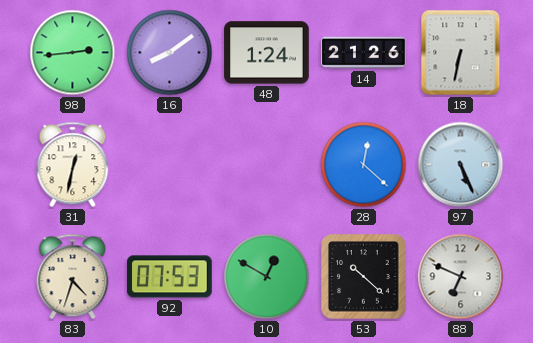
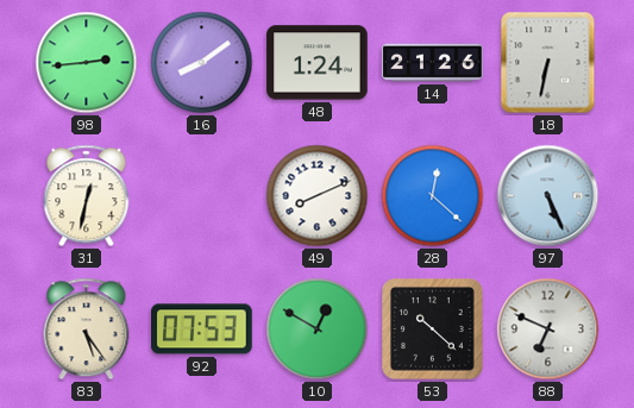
49: none -> 8:11
83: 4:33 -> 5:24
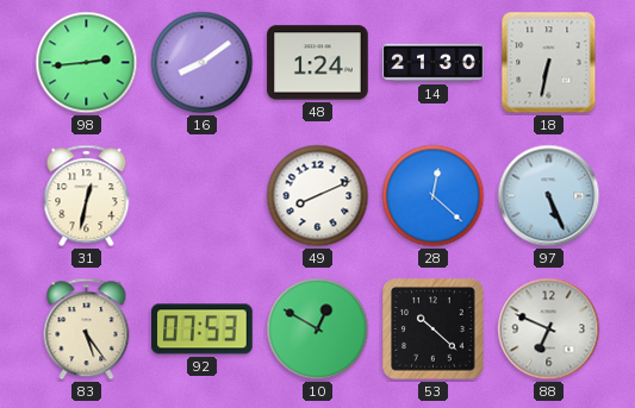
14: 21:26 -> 21:30
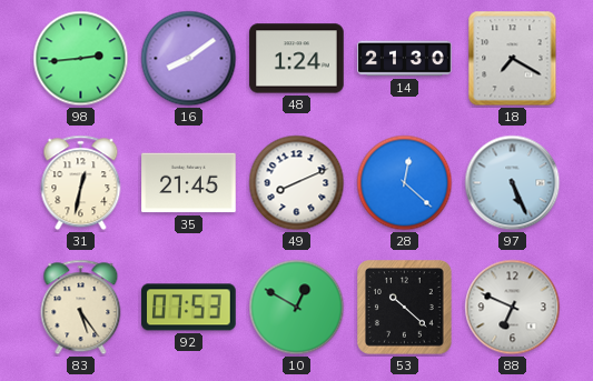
18: 6:32 -> 7:20
35: none -> 21:45
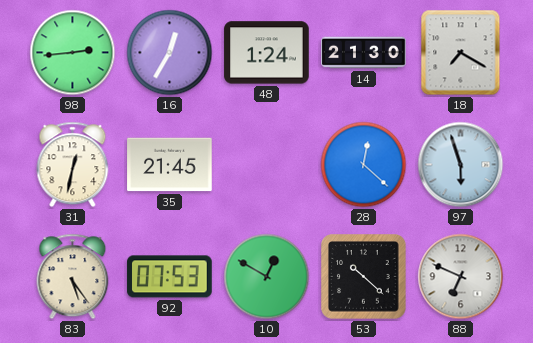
16: 8:09 -> 12:35
49: 8:11 -> none
97: 5:26 -> 5:57
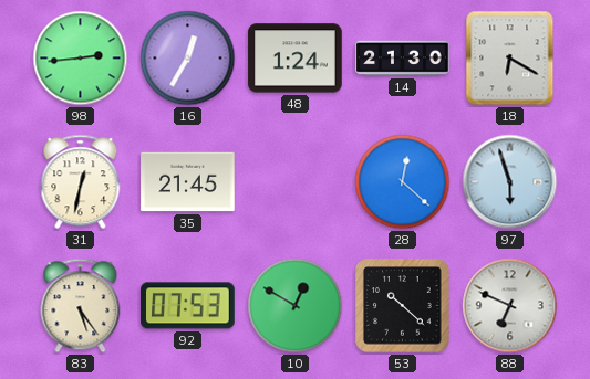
18: 7:20 -> 6:20
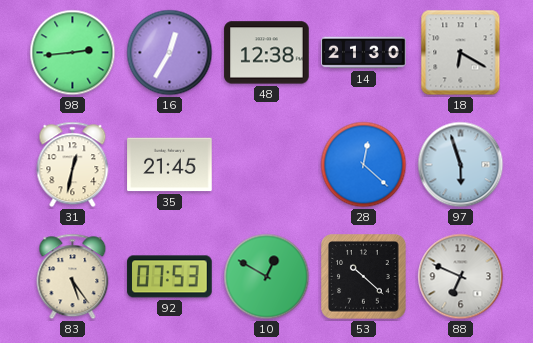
48: 1:24 -> 12:38
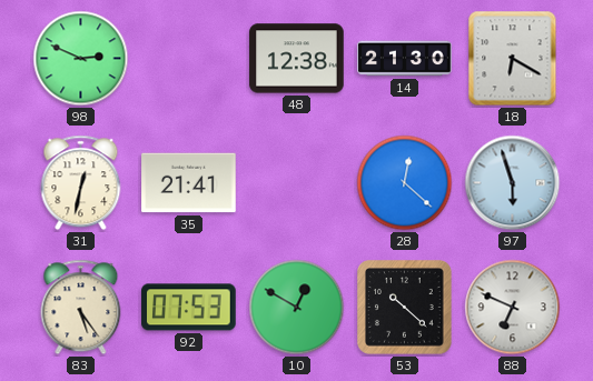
98: 2:44 -> 2:49
16: 12:35 -> none
35: 21:45 -> 21:41
